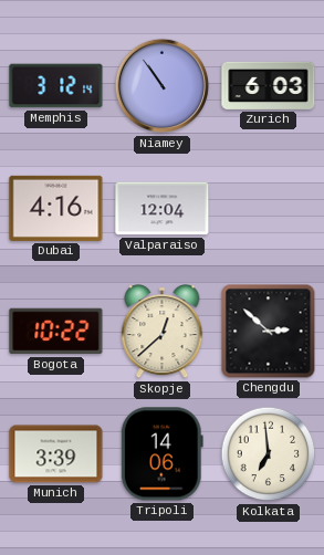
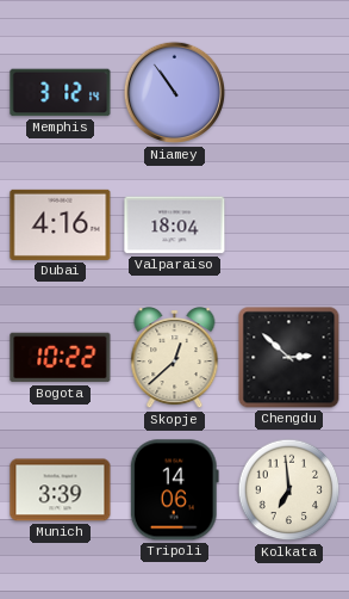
Zurich: 6:03 -> none
Valparaiso: 12:04 -> 18:04
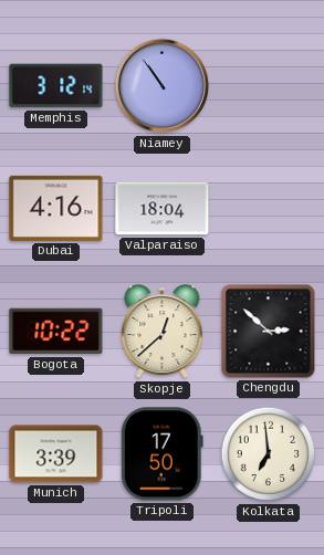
Tripoli: 14:06 -> 17:50
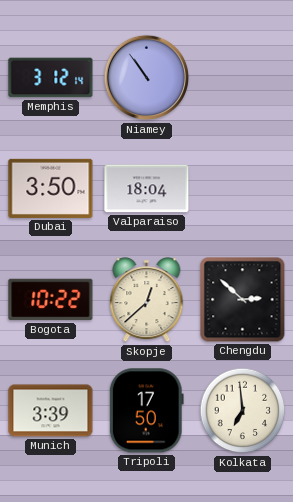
Dubai: 4:16 -> 3:50
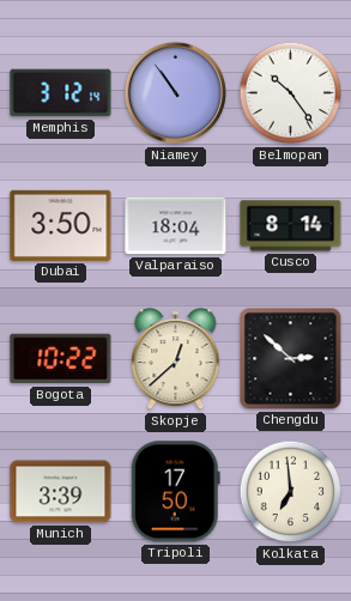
Belmopan: none -> 10:24
Cusco: none -> 8:14
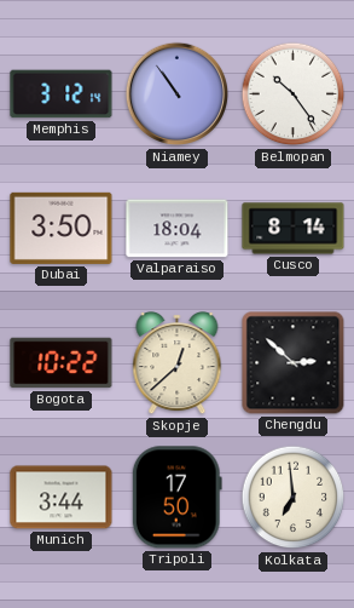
Munich: 3:39 -> 3:44
